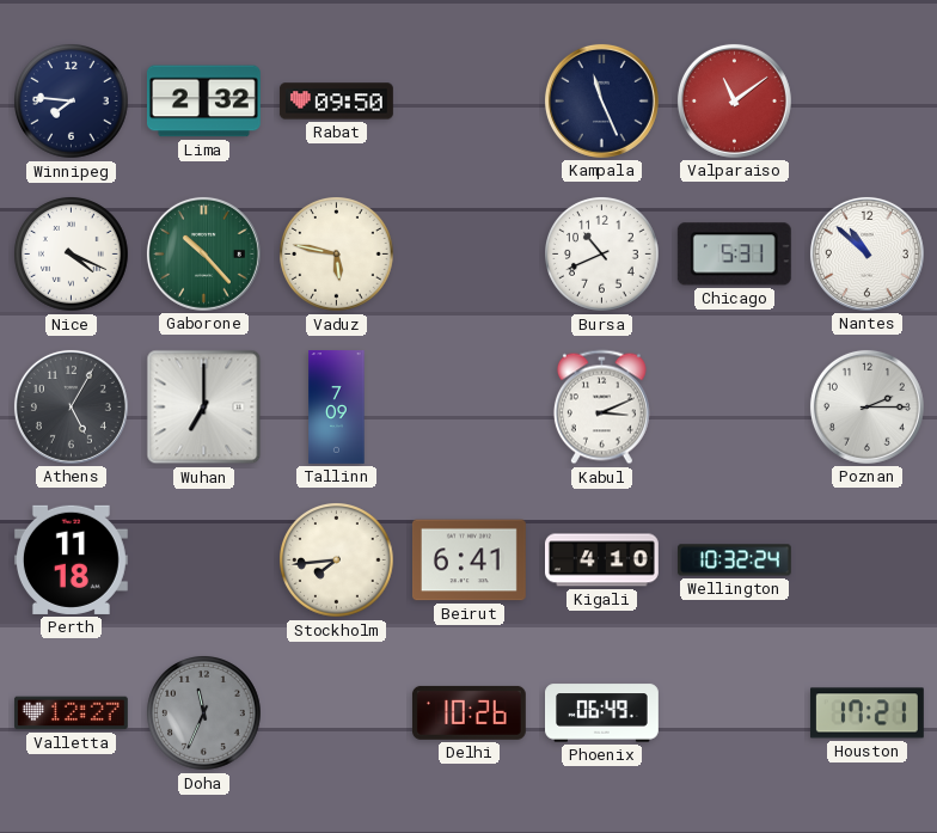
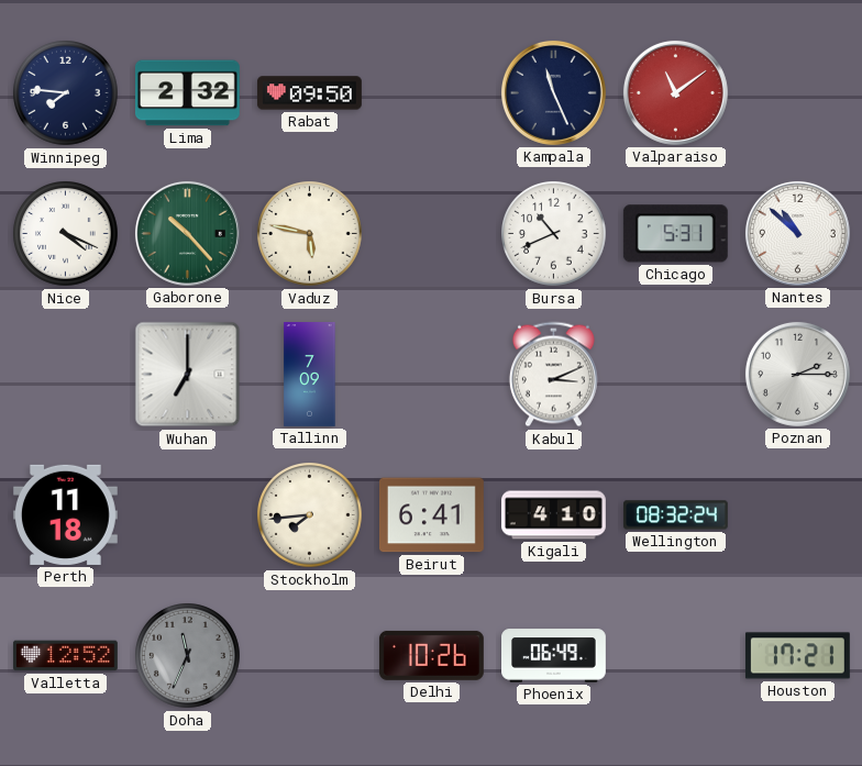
Athens: 5:05 -> none
Wellington: 10:32 -> 08:32
Valletta: 12:27 -> 12:52
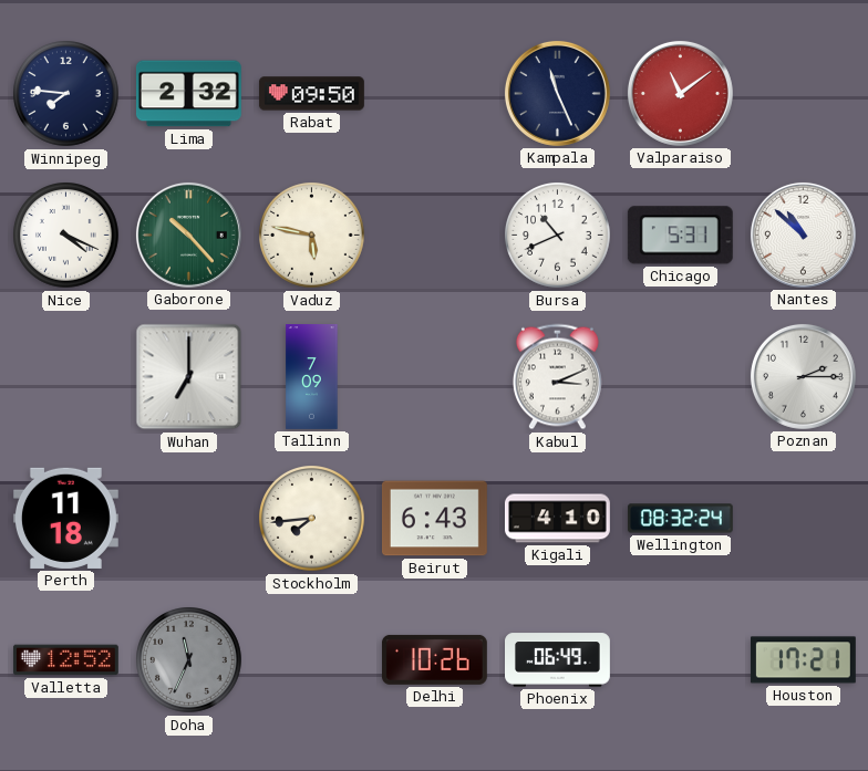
Beirut: 6:41 -> 6:43
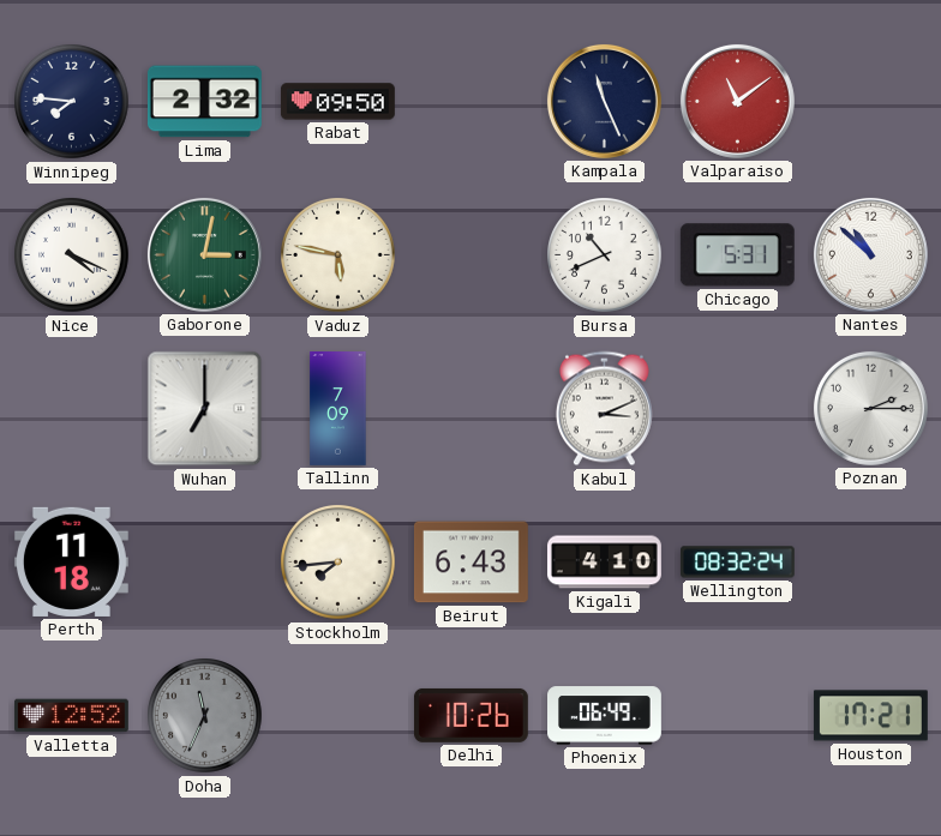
Gaborone: 10:23 -> 3:02
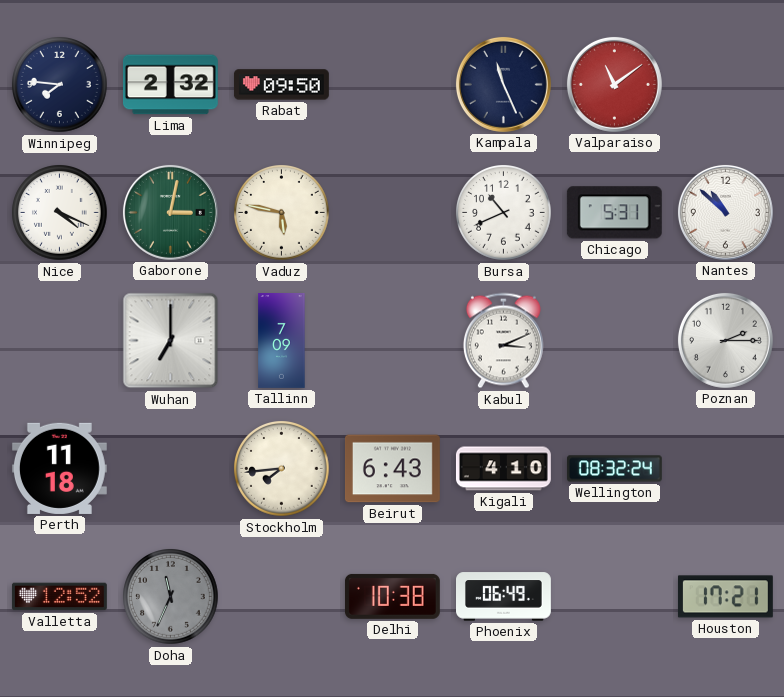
Delhi: 10:26 -> 10:38
